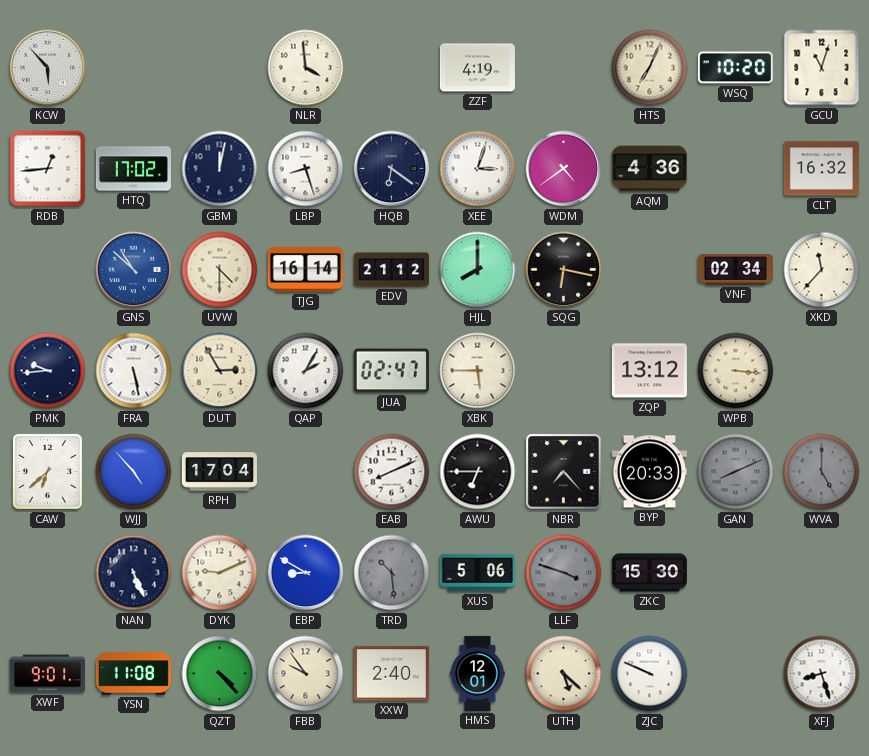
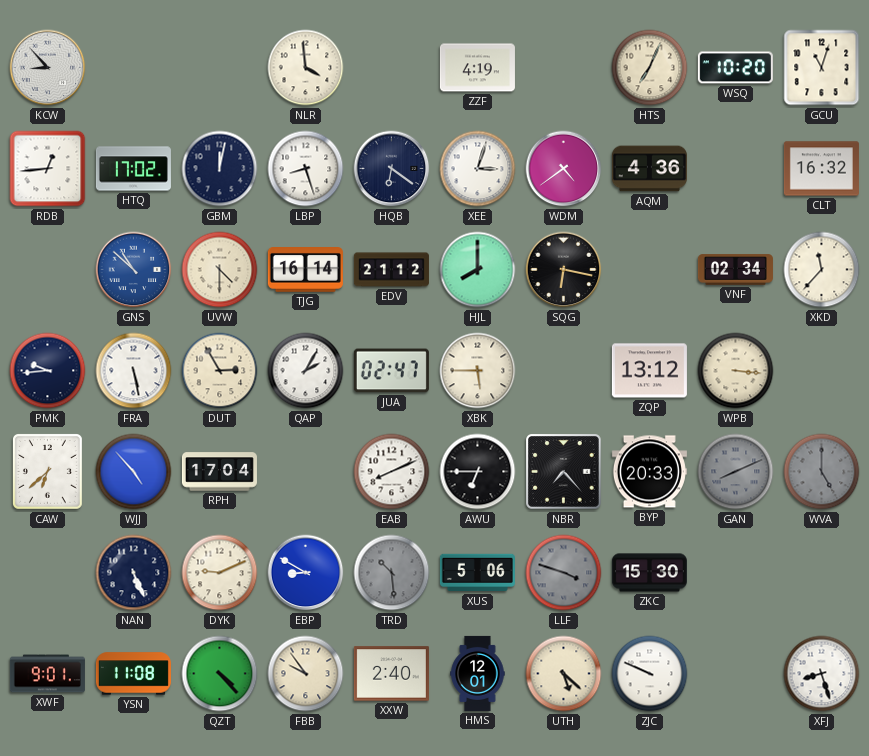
KCW: 5:53 -> 8:53
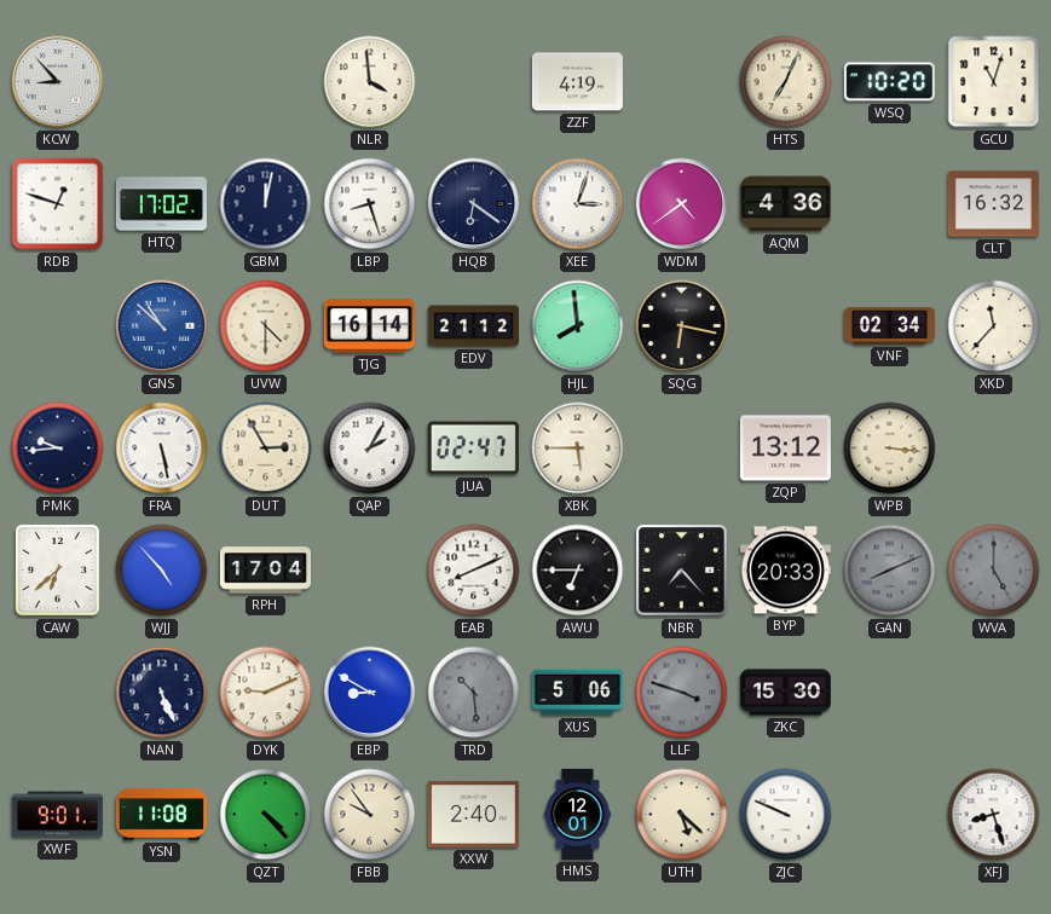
RDB: 12:44 -> 12:48
HJL: 8:00 -> 7:59
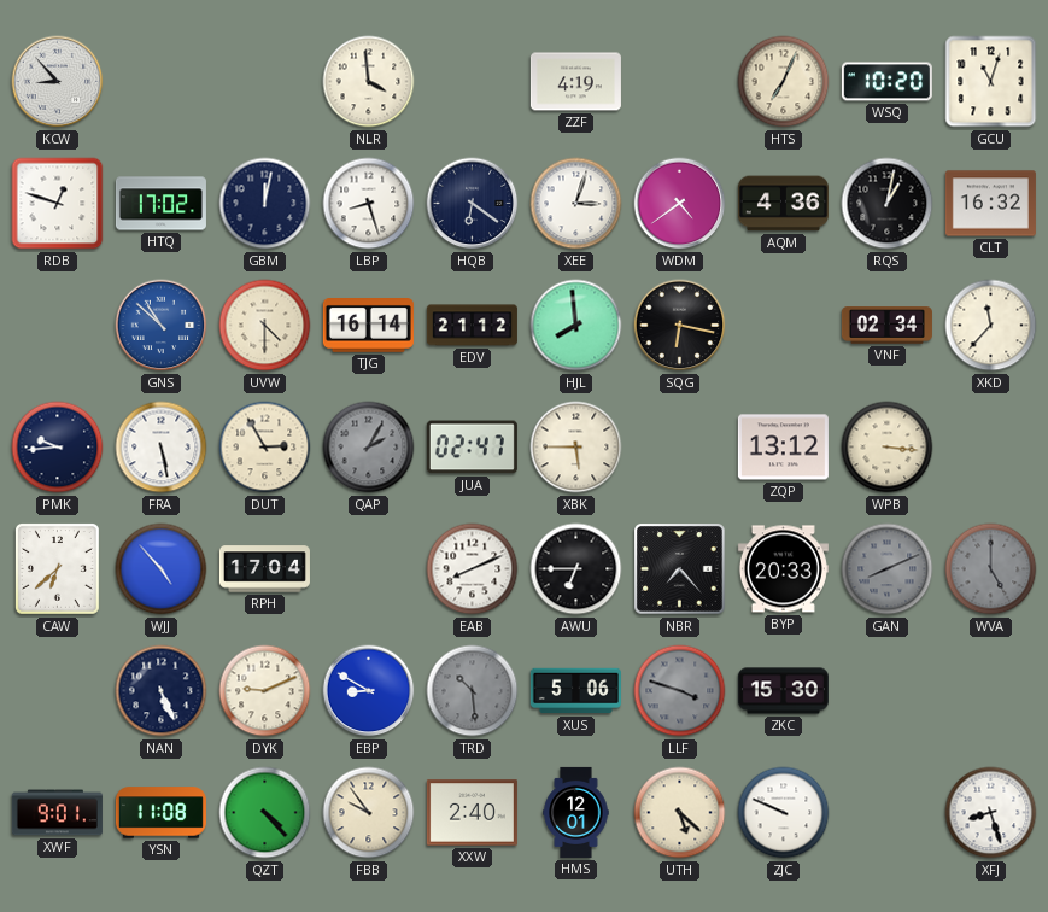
RQS: none -> 1:02
QAP dial: white -> grey
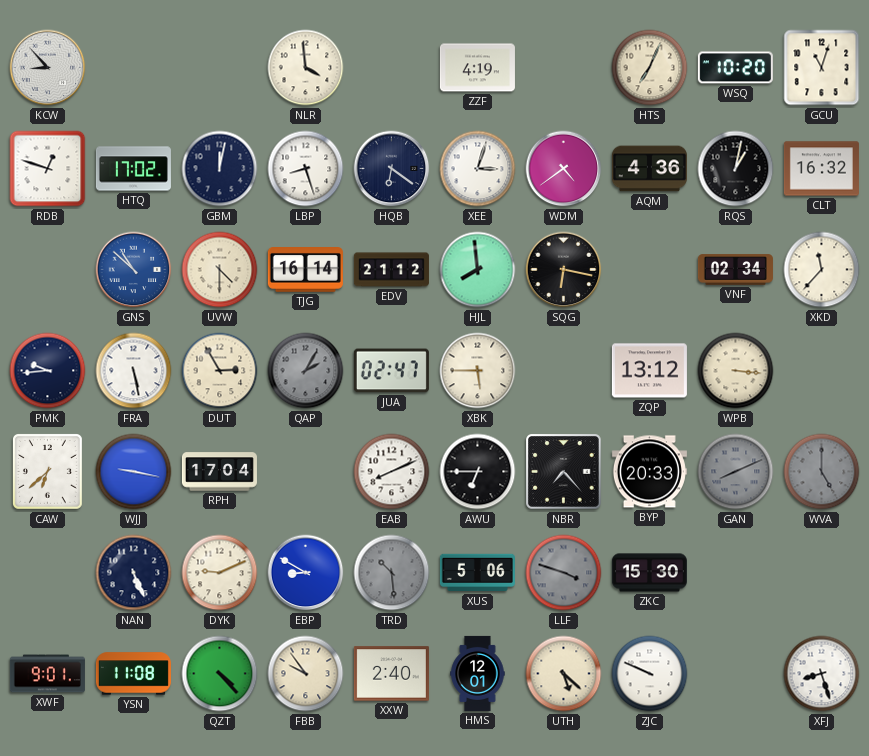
WJJ: 4:53 -> 9:17
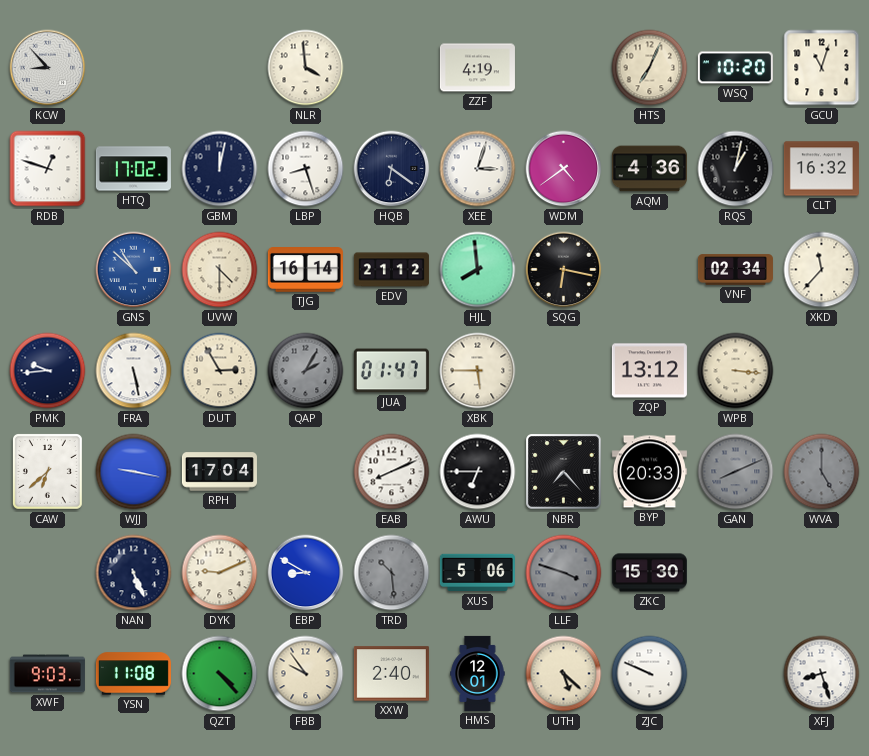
JUA: 02:47 -> 01:47
XWF: 9:01 -> 9:03
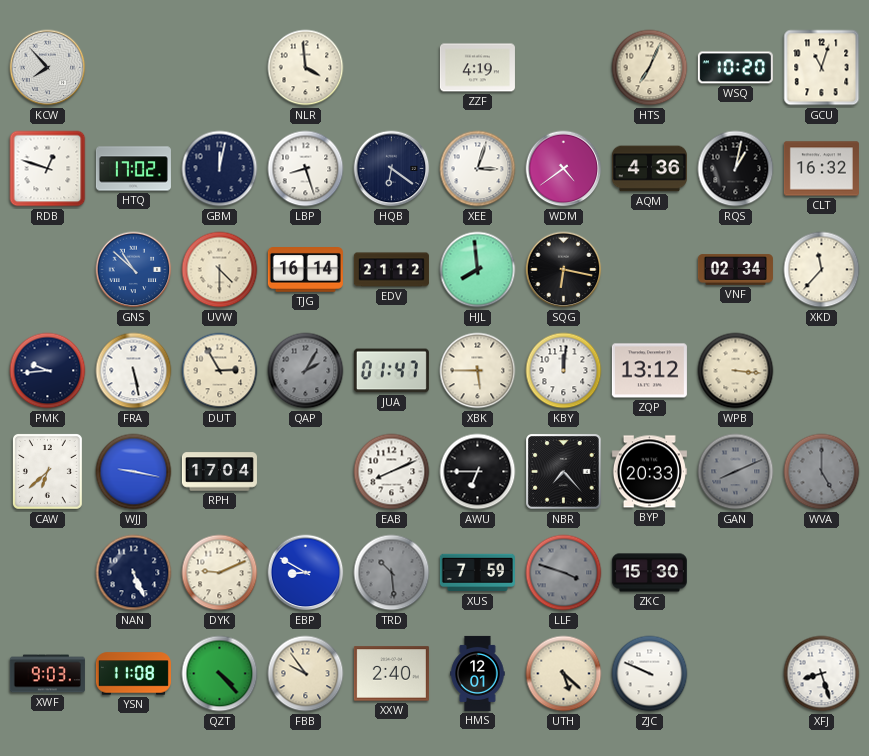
KCW: 8:53 -> 7:53
KBY: none -> 12:01
XUS: 5:06 -> 7:59
